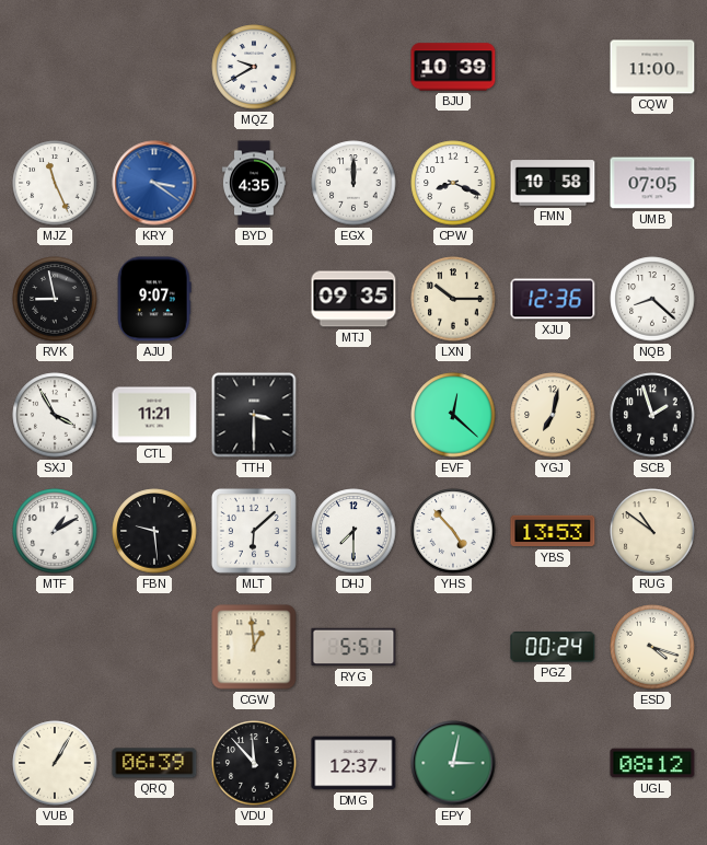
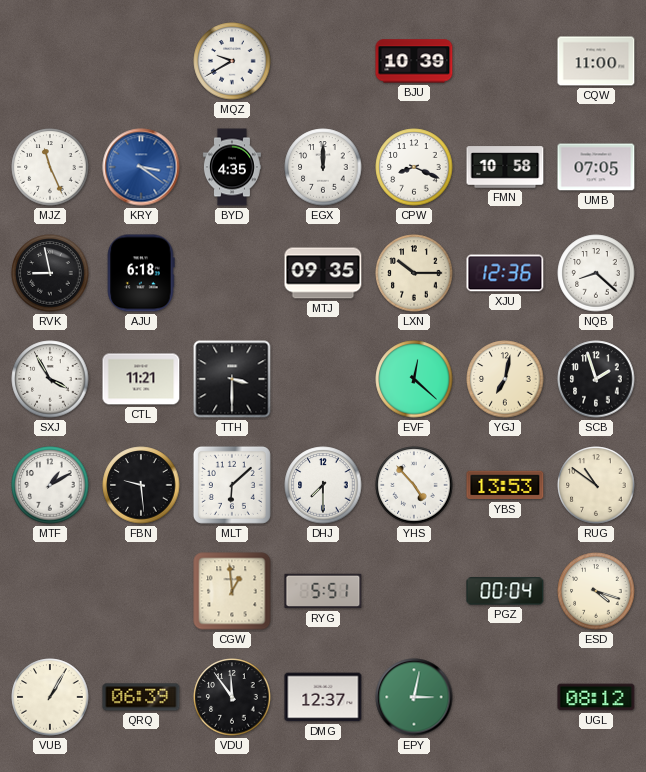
AJU: 9:07 -> 6:18
PGZ: 00:24 -> 00:04
VDU: 11:53 -> 11:54
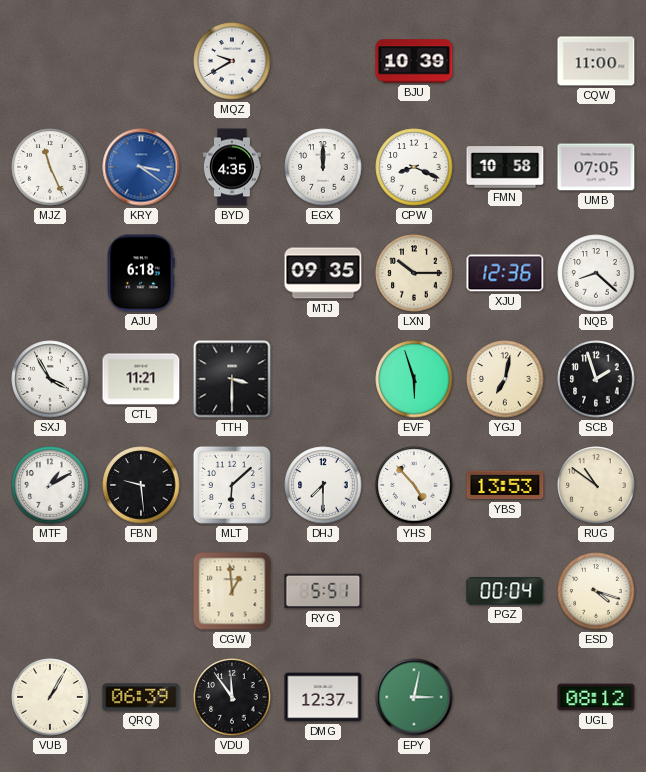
RVK: 8:58 -> none
EVF: 12:22 -> 5:57
